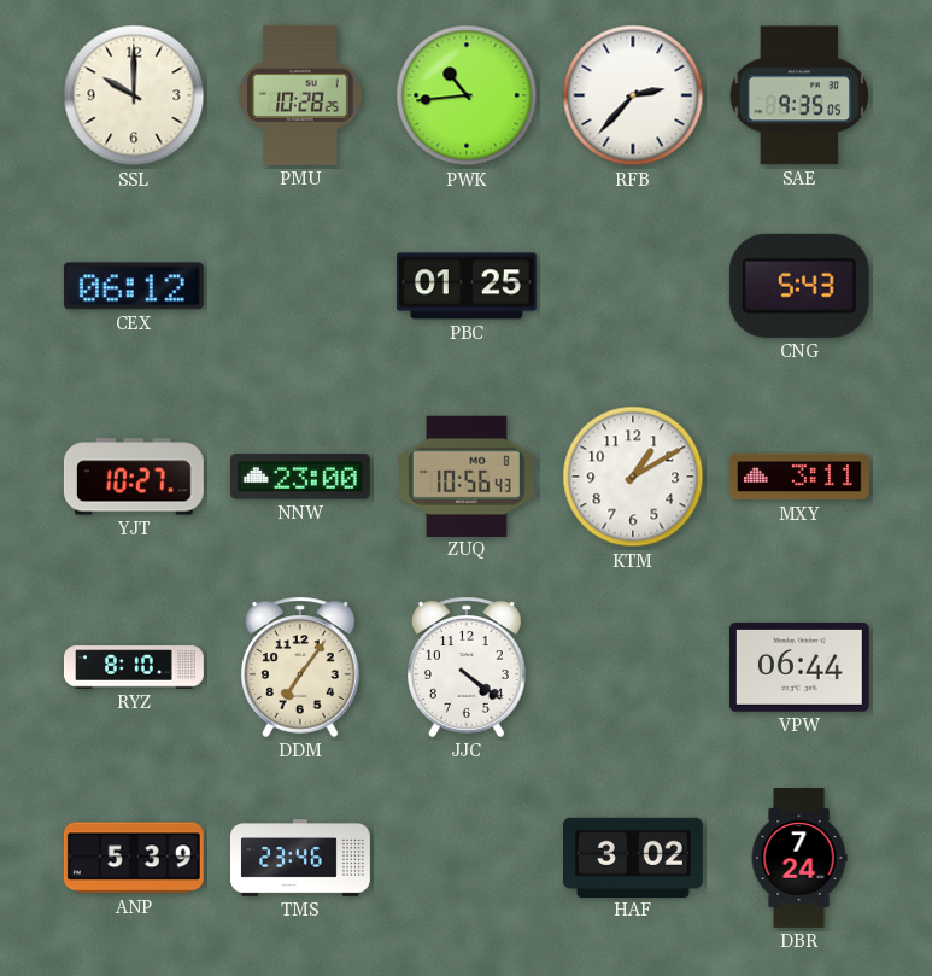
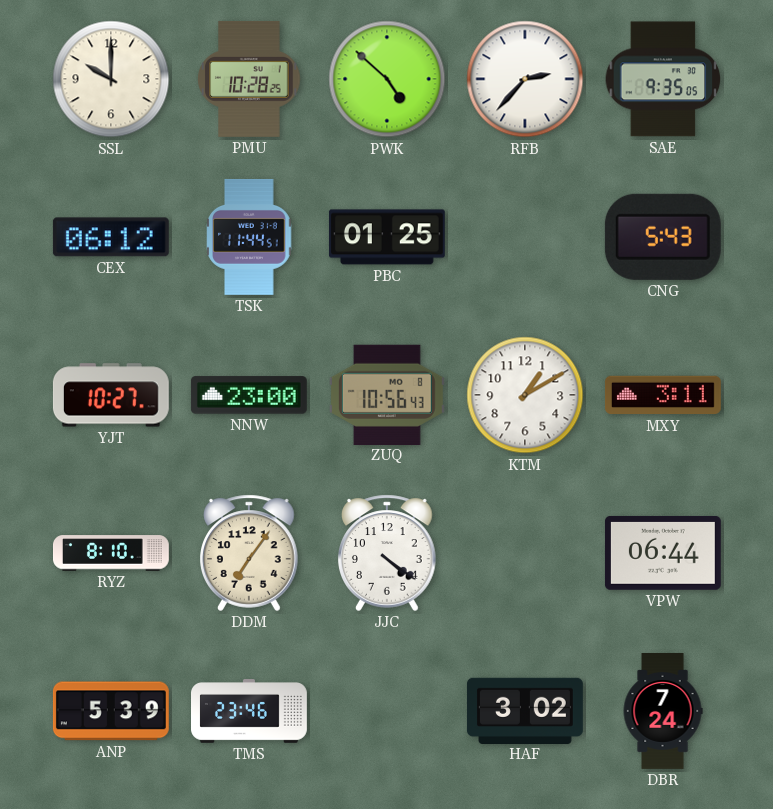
PWK: 10:44 -> 4:52
TSK: none -> 11:44
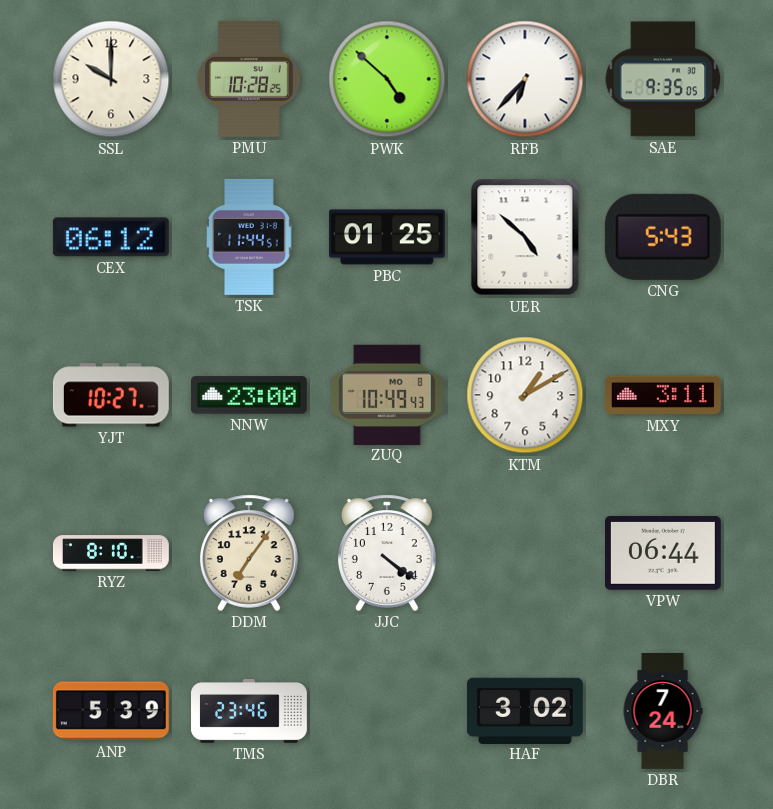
RFB: 2:37 -> 6:37
UER: none -> 4:52
ZUQ: 10:56 -> 10:49
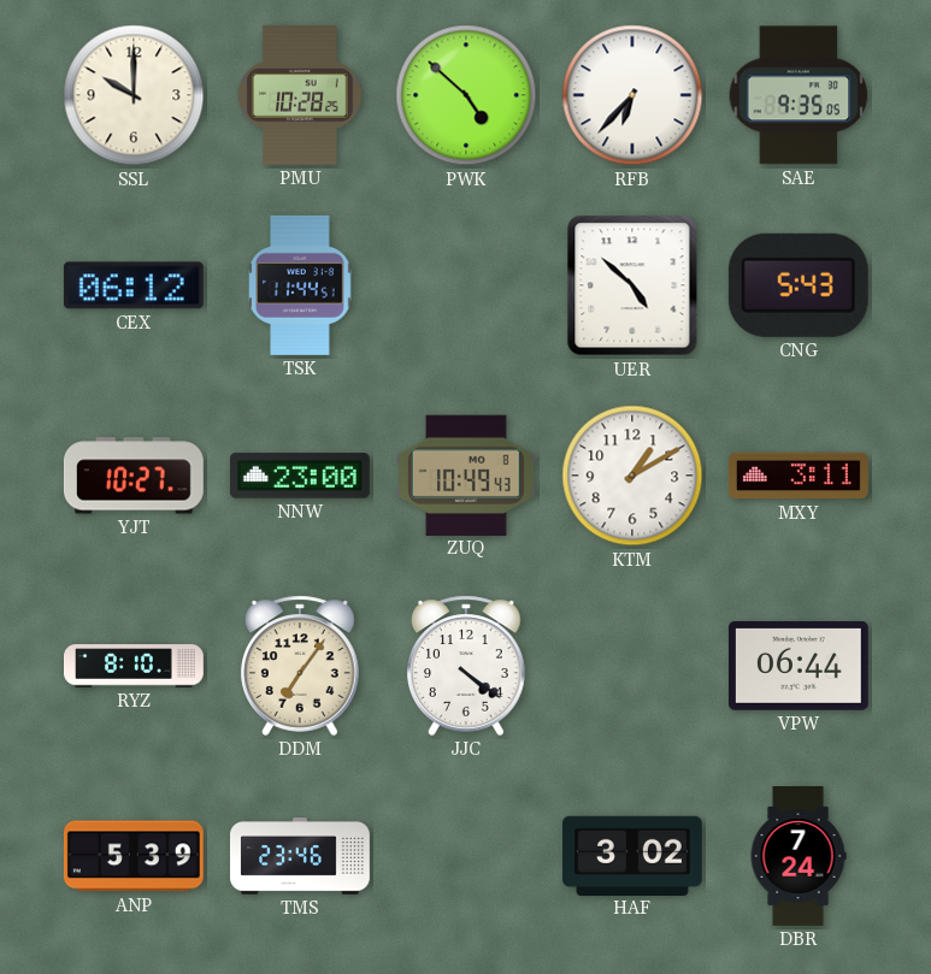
PBC: 01:25 -> none
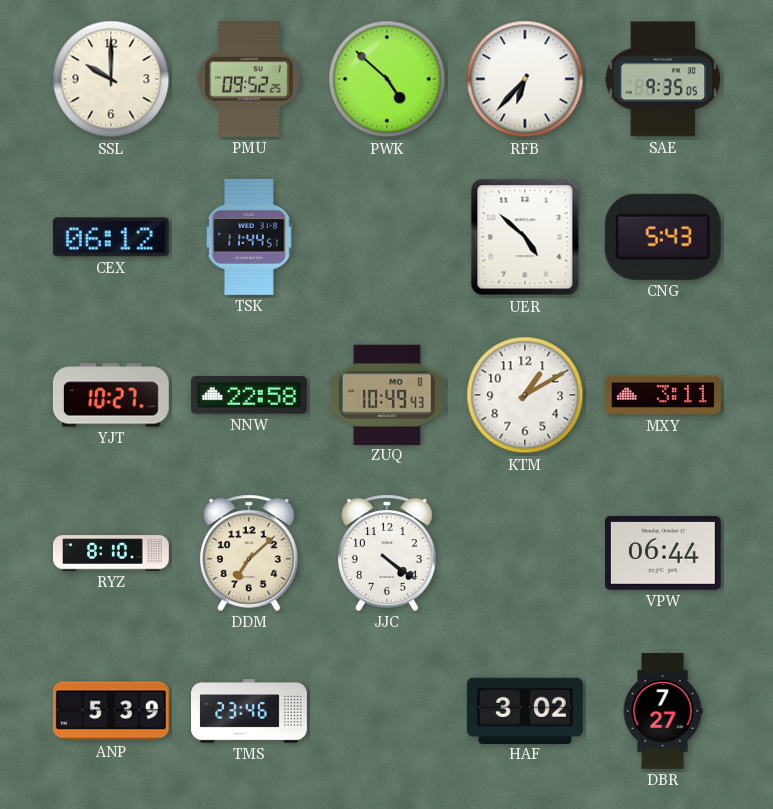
PMU: 10:28 -> 09:52
NNW: 23:00 -> 22:58
DDM: 7:06 -> 7:08
DBR: 7:24 -> 7:27
